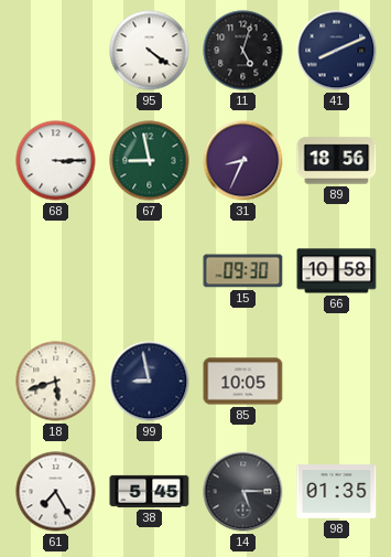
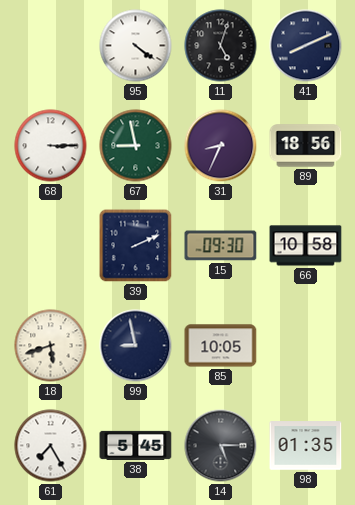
39: none -> 2:11
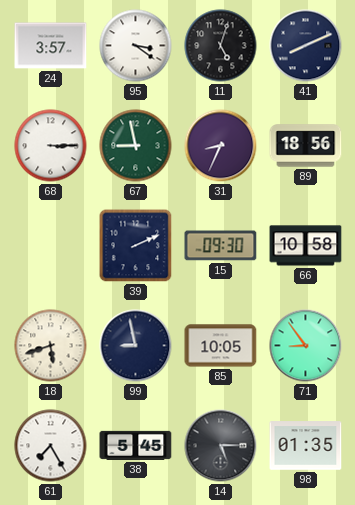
24: none -> 3:57
95: 4:21 -> 3:21
71: none -> 8:54
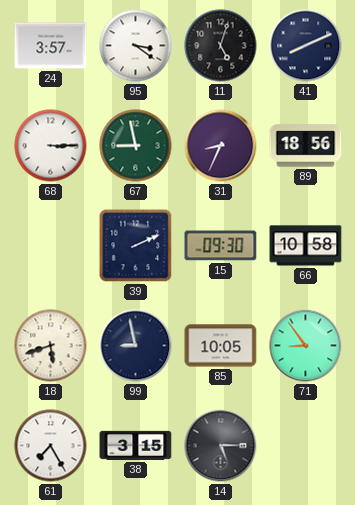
38: 5:45 -> 3:15
98: 01:35 -> none
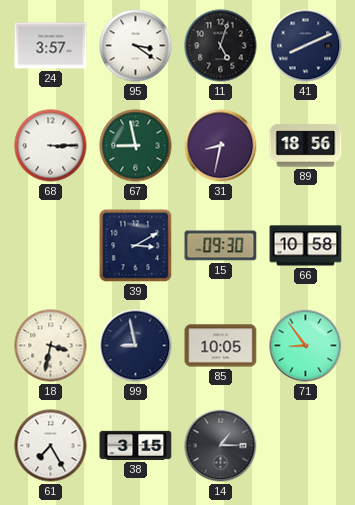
31: 8:34 -> 8:32
39: 2:11 -> 3:10
18: 5:42 -> 3:32
14: 5:15 -> 1:15
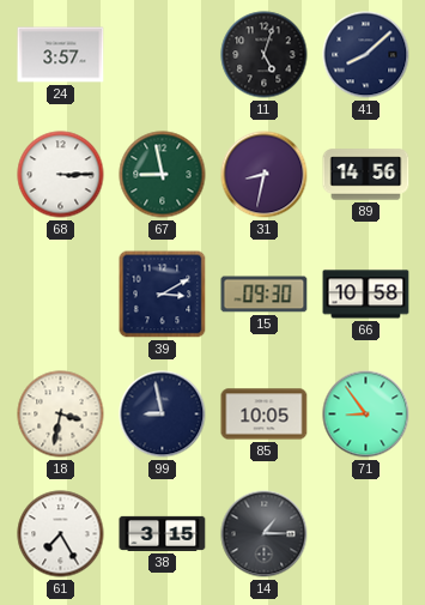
95: 3:21 -> none
41: 8:11 -> 8:08
89: 18:56 -> 14:56
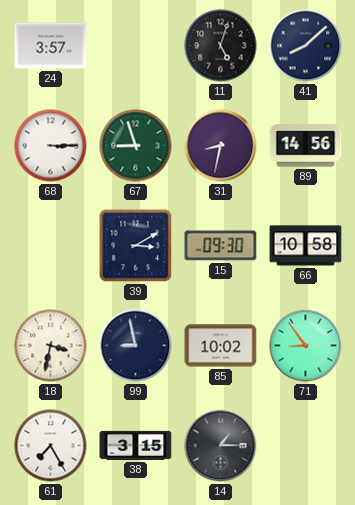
67: 8:58 -> 8:57
85: 10:05 -> 10:02
